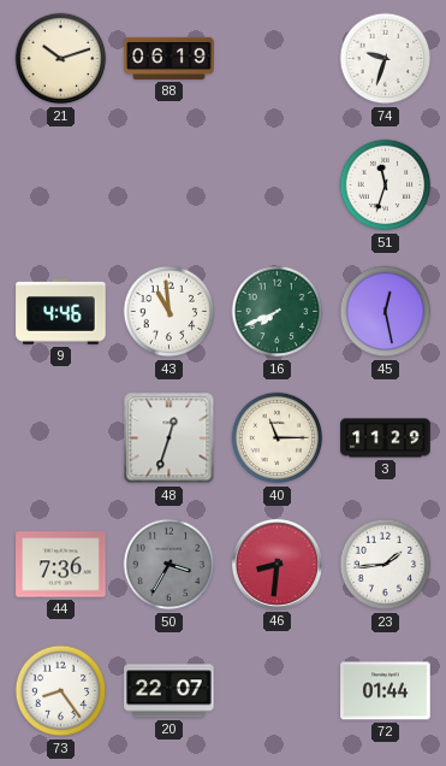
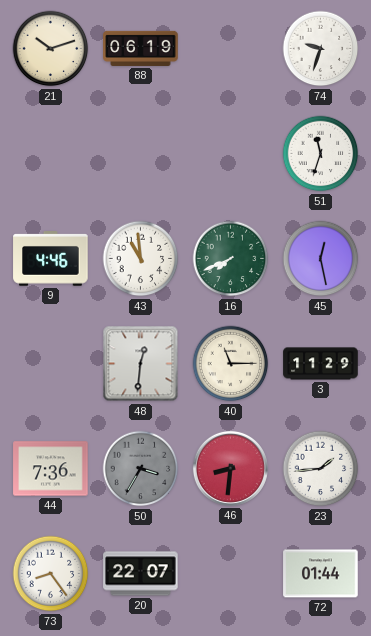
48: 12:33 -> 12:31
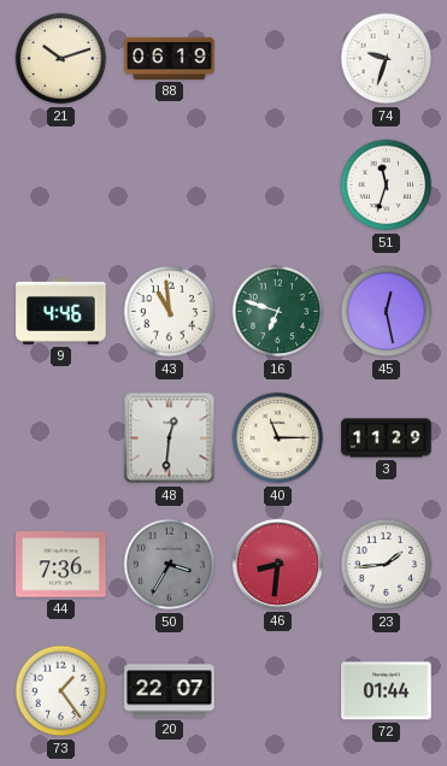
16: 7:41 -> 6:48
73: 8:24 -> 1:24
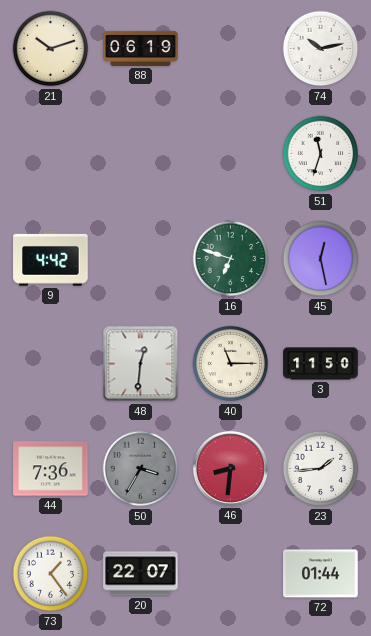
74: 9:33 -> 10:13
9: 4:46 -> 4:42
43: 10:59 -> none
3: 11:29 -> 11:50
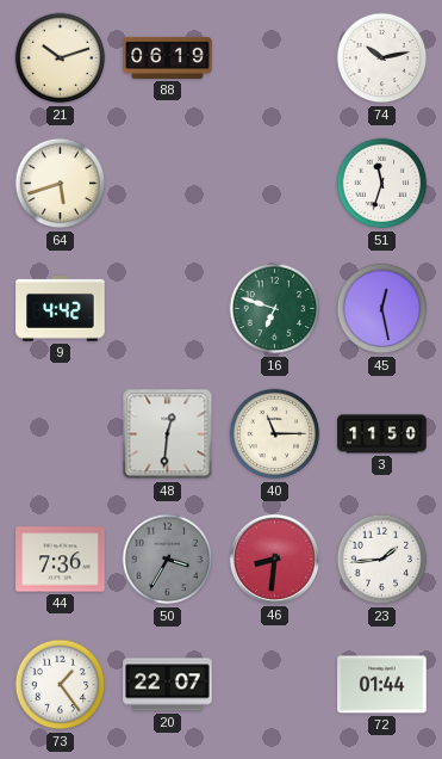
64: none -> 5:42
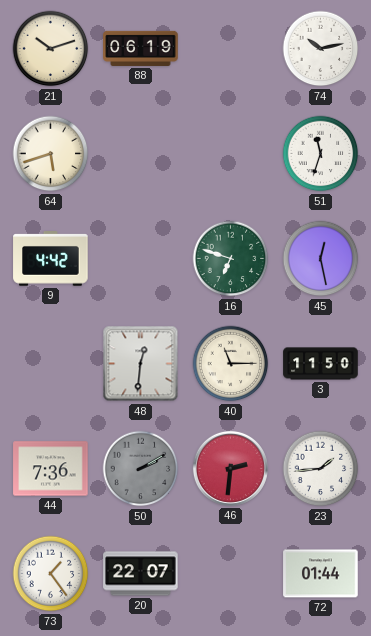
50: 3:35 -> 2:10
46: 8:31 -> 2:31
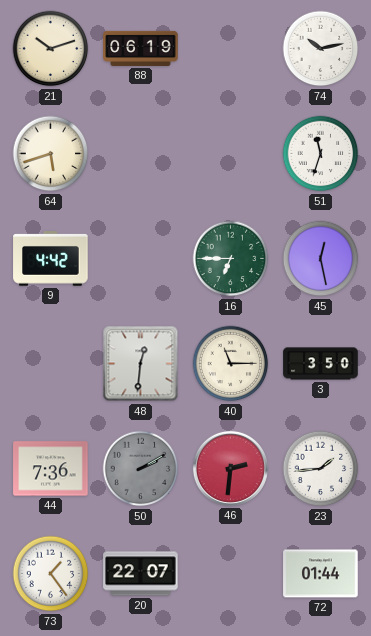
16: 6:48 -> 6:45
3: 11:50 -> 3:50
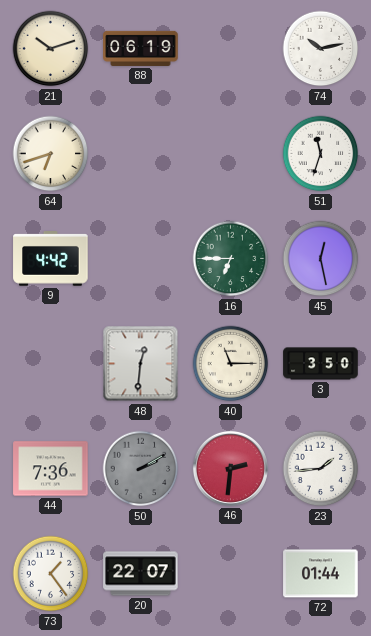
64: 5:42 -> 6:42
